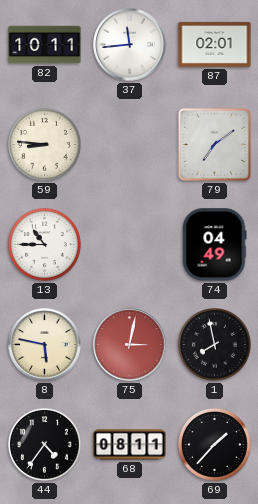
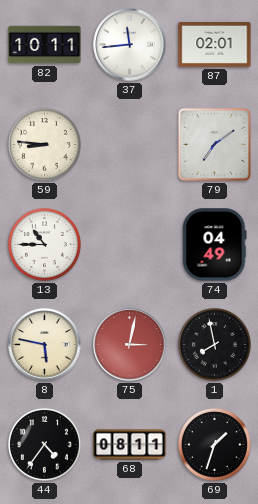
69: 1:37 -> 1:33
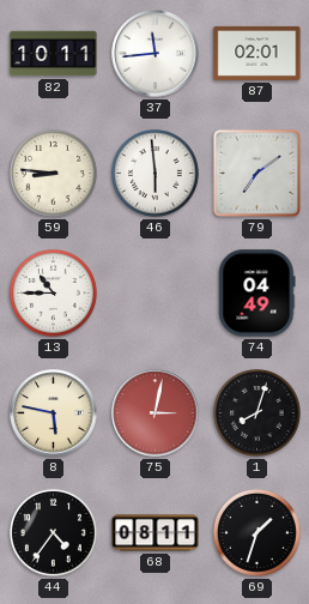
46: none -> 5:59
1: 7:58 -> 8:03
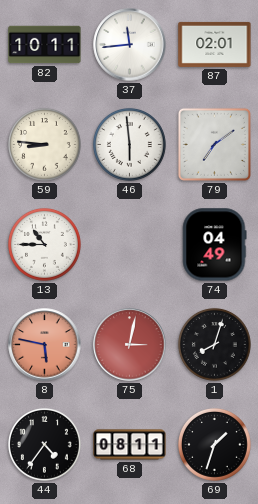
8 dial: cream -> salmon
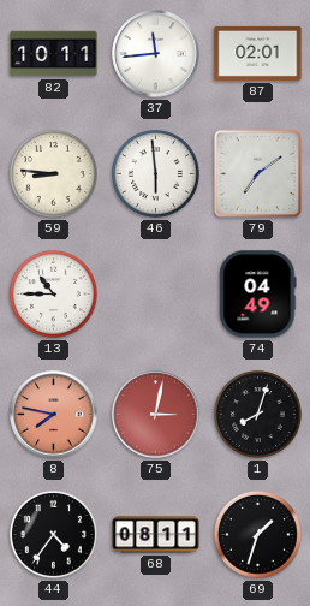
8: 5:47 -> 7:47
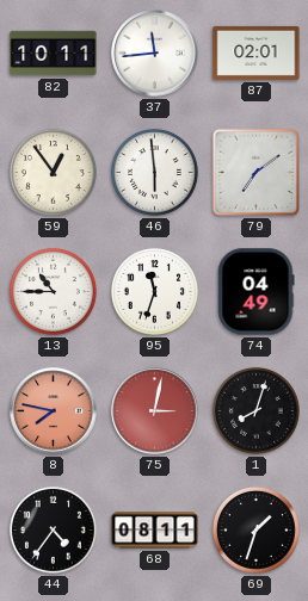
59: 8:46 -> 12:54
95: none -> 11:33
